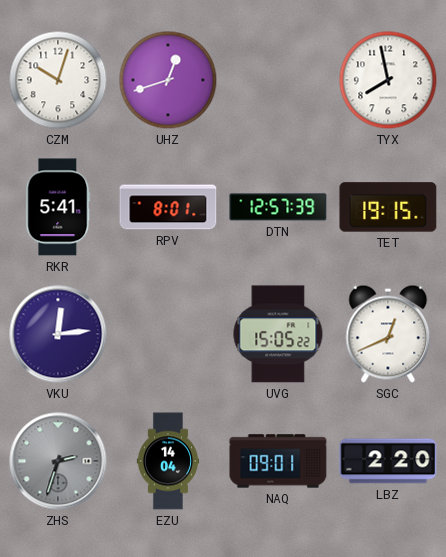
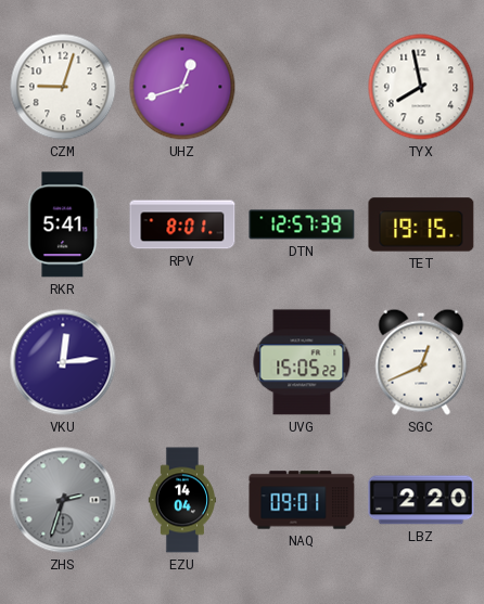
CZM: 10:03 -> 9:03
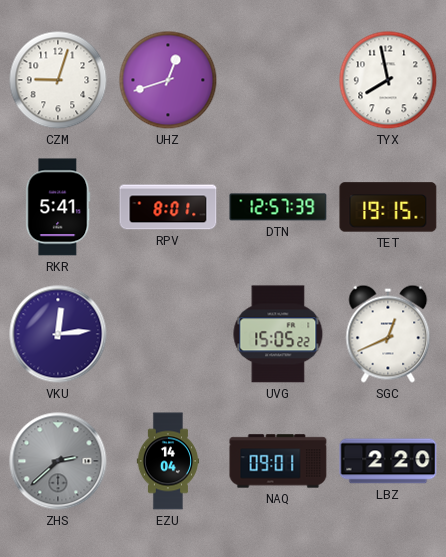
ZHS: 2:33 -> 2:38
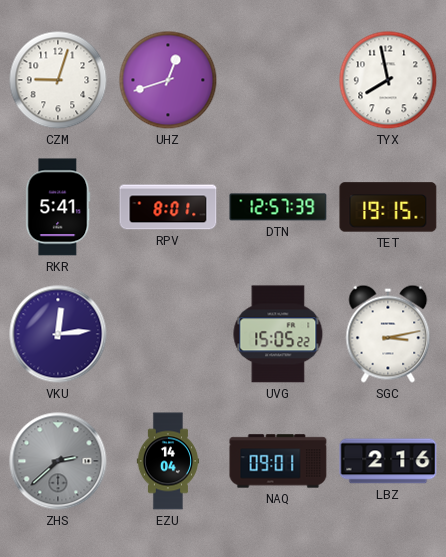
SGC: 12:41 -> 3:13
LBZ: 2:20 -> 2:16
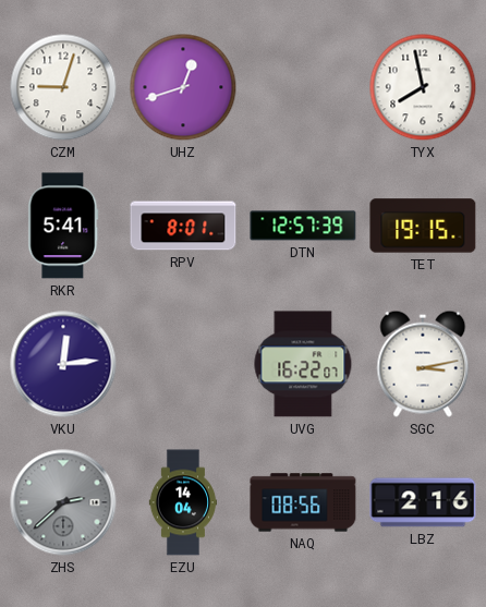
UVG: 15:05 -> 16:22
NAQ: 09:01 -> 08:56
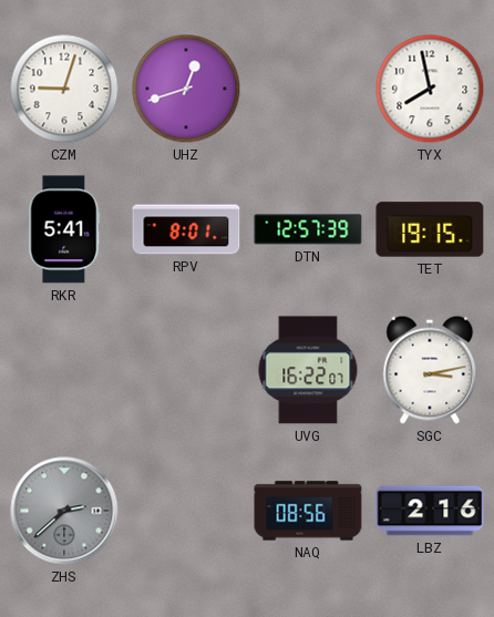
VKU: 12:14 -> none
EZU: 14:04 -> none
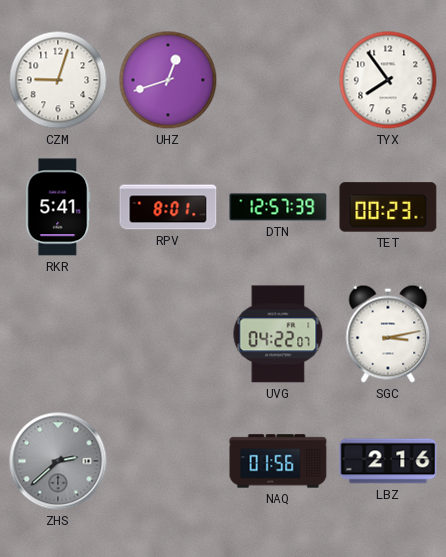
TYX: 7:58 -> 7:54
TET: 19:15 -> 00:23
UVG: 16:22 -> 04:22
NAQ: 08:56 -> 01:56
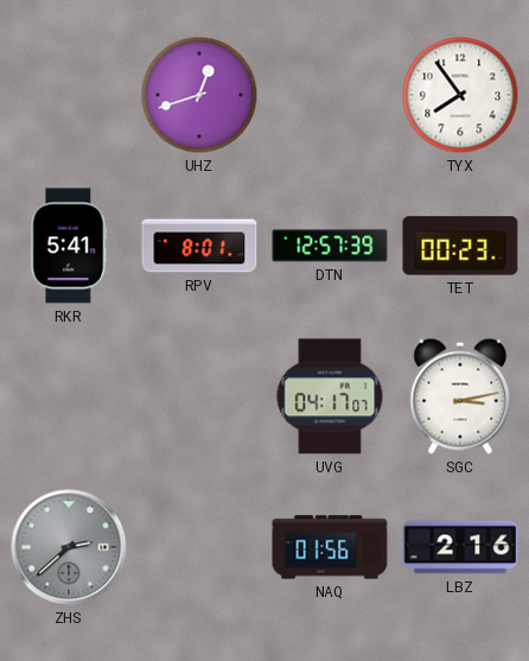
CZM: 9:03 -> none
UVG: 04:22 -> 04:17
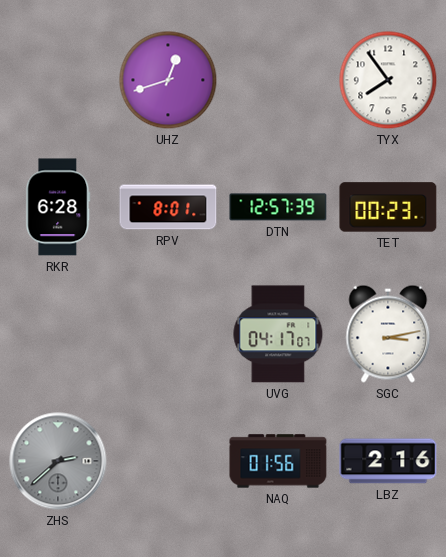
RKR: 5:41 -> 6:28
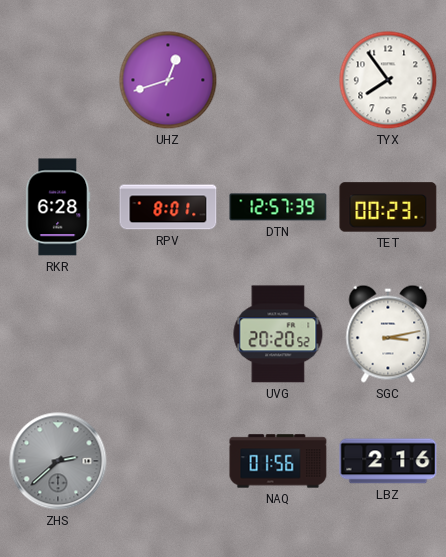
UVG: 04:17 -> 20:20
